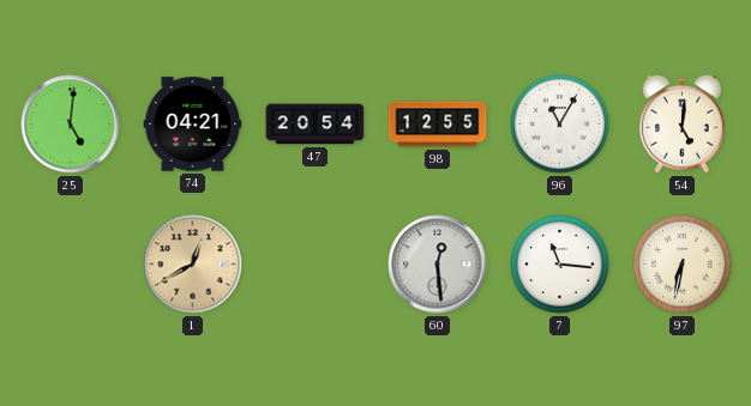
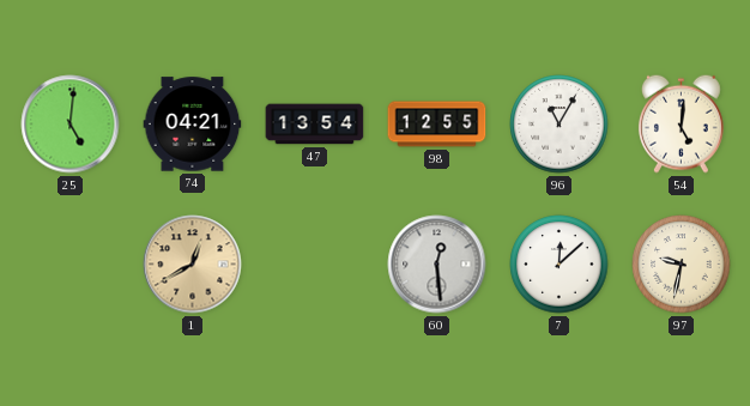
47: 20:54 -> 13:54
7: 11:16 -> 12:08
97: 6:32 -> 9:32
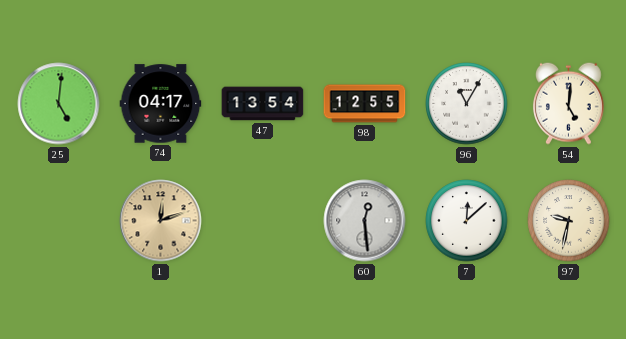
74: 04:21 -> 04:17
1: 12:40 -> 12:12
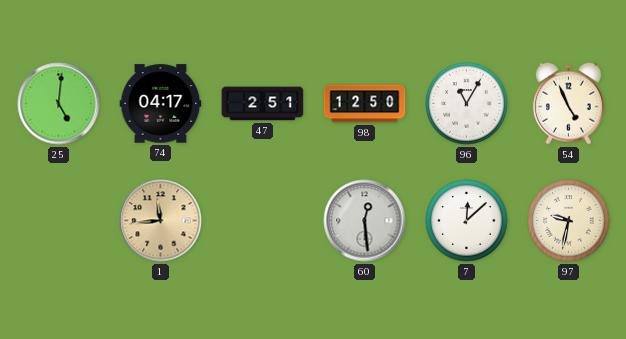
47: 13:54 -> 2:51
98: 12:55 -> 12:50
54: 5:01 -> 4:56
1: 12:12 -> 11:44
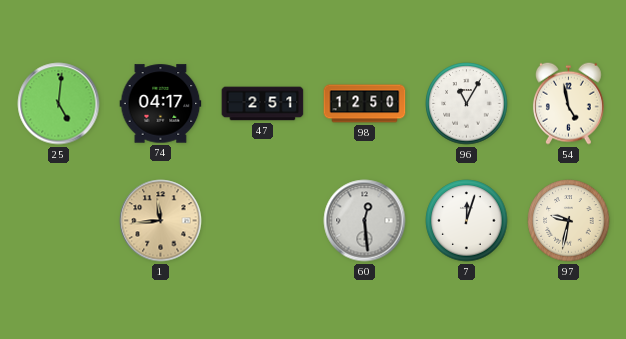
54: 4:56 -> 4:58
7: 12:08 -> 12:03
